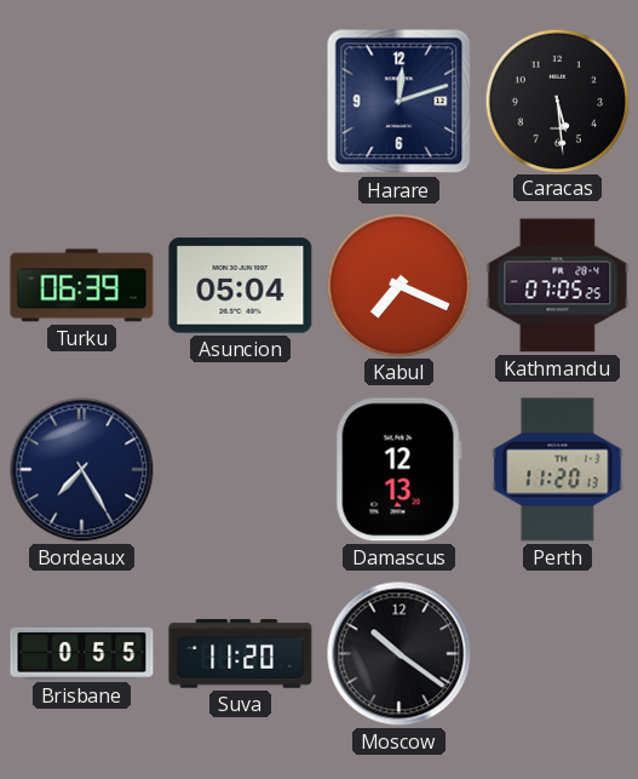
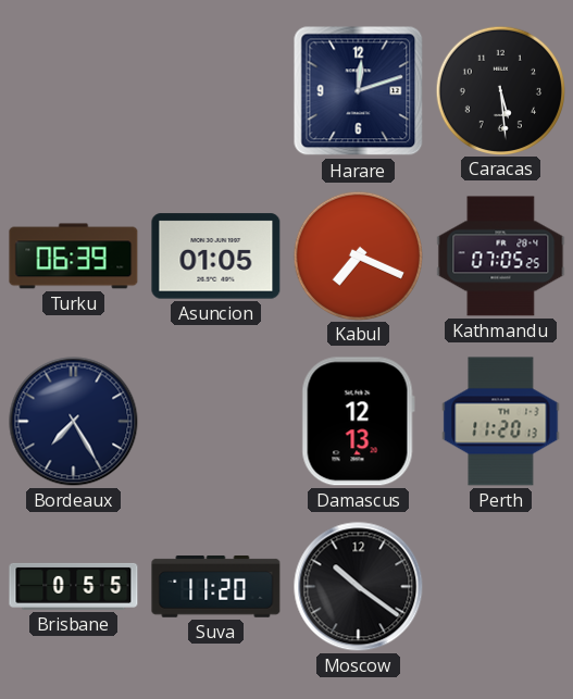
Asuncion: 05:04 -> 01:05
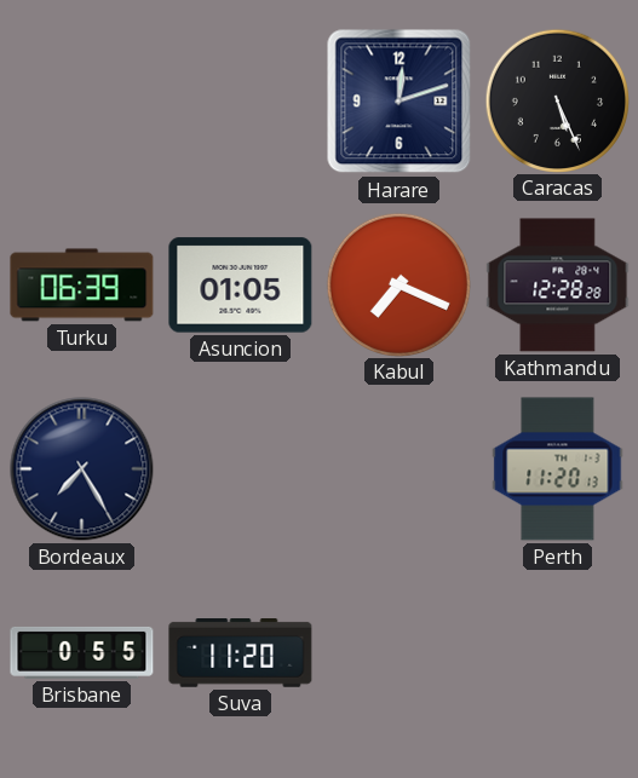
Caracas: 5:29 -> 5:26
Kathmandu: 07:05 -> 12:28
Damascus: 12:13 -> none
Moscow: 10:21 -> none
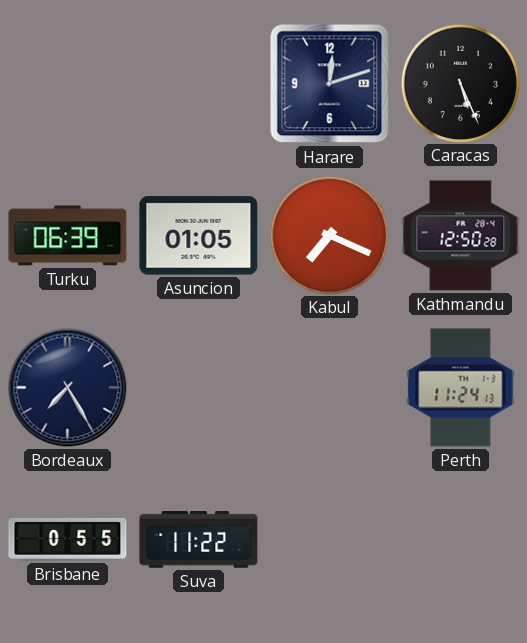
Kathmandu: 12:28 -> 12:50
Perth: 11:20 -> 11:24
Suva: 11:20 -> 11:22
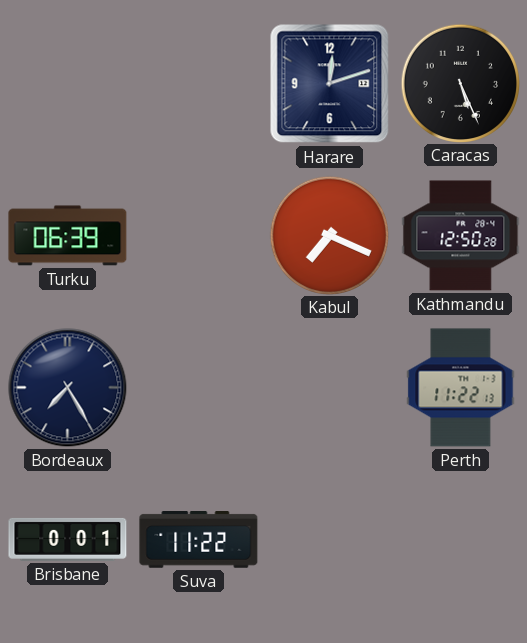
Asuncion: 01:05 -> none
Perth: 11:24 -> 11:22
Brisbane: 0:55 -> 0:01
